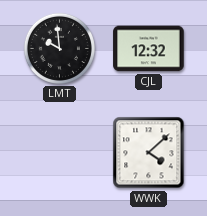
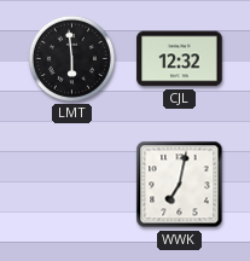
LMT: 9:59 -> 5:59
WWK: 4:08 -> 7:02
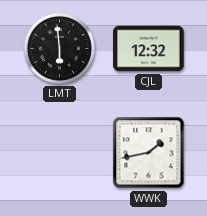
WWK: 7:02 -> 1:43
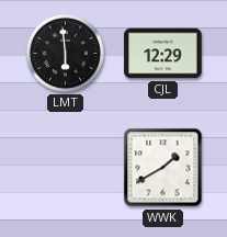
CJL: 12:32 -> 12:29
WWK: 1:43 -> 1:40
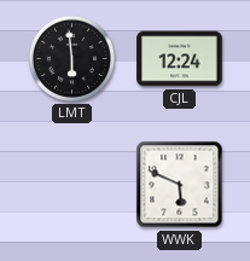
CJL: 12:29 -> 12:24
WWK: 1:40 -> 5:49
